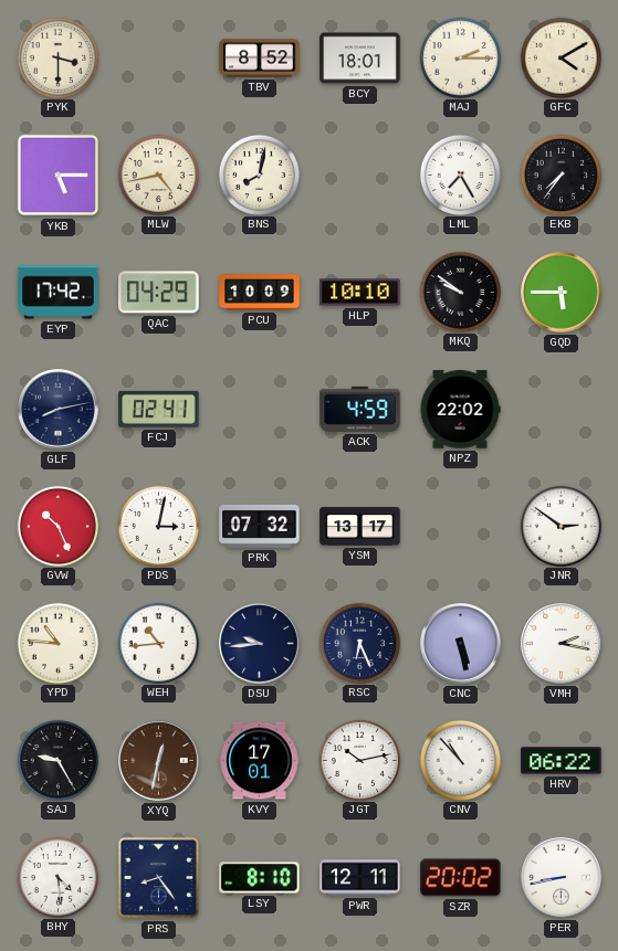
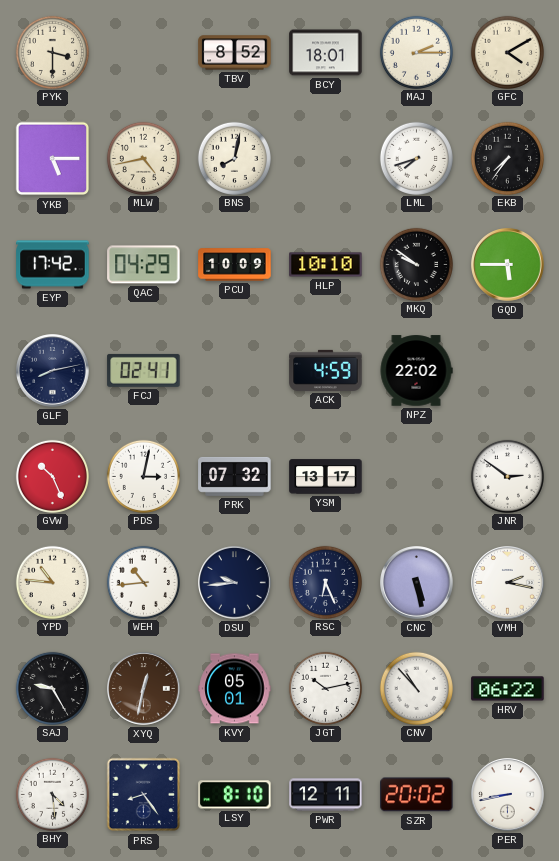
LML: 7:25 -> 7:42
KVY: 17:01 -> 05:01
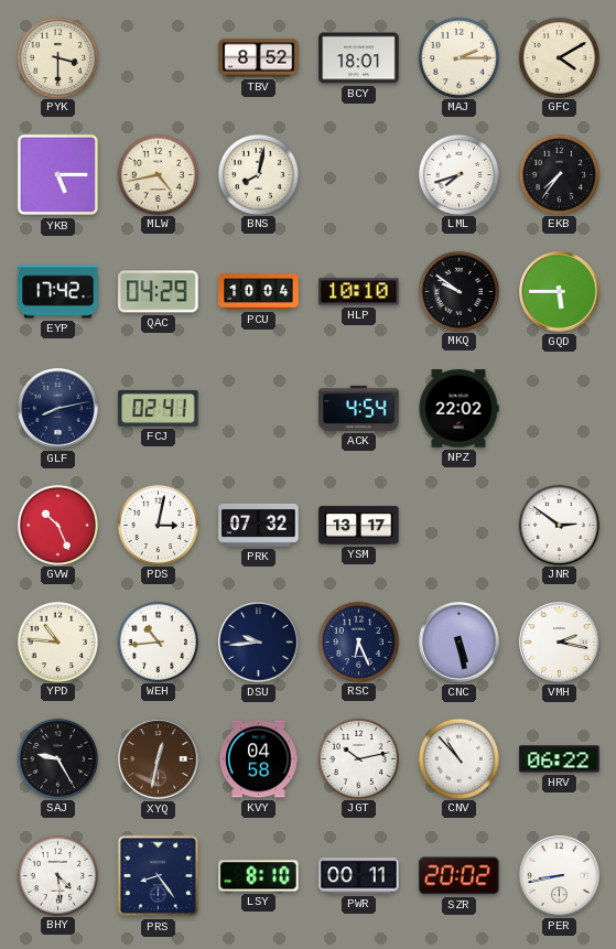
PCU: 10:09 -> 10:04
ACK: 4:59 -> 4:54
KVY: 05:01 -> 04:58
PWR: 12:11 -> 00:11
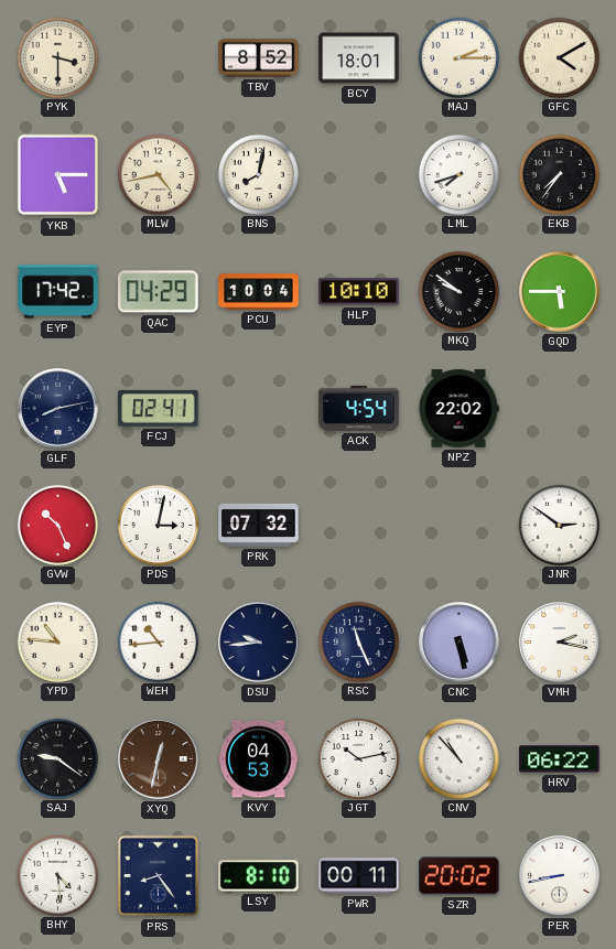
YSM: 13:17 -> none
RSC: 6:26 -> 11:26
SAJ: 9:25 -> 9:21
KVY: 04:58 -> 04:53
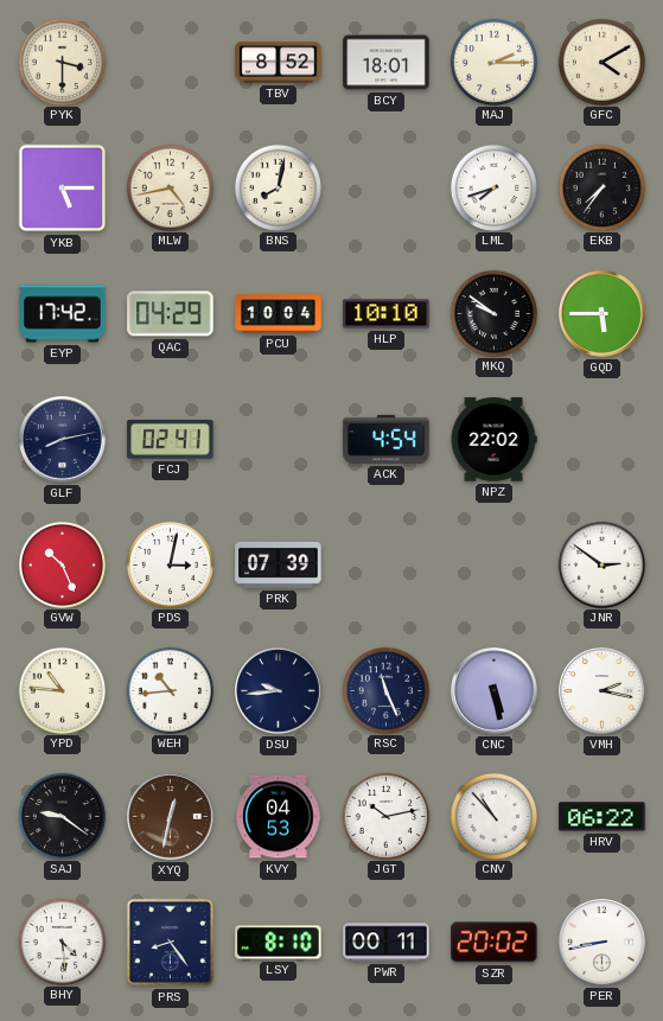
PRK: 07:32 -> 07:39
